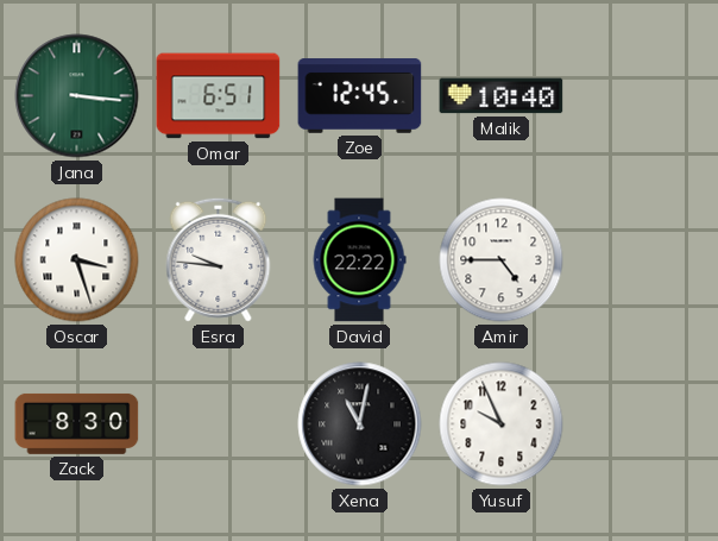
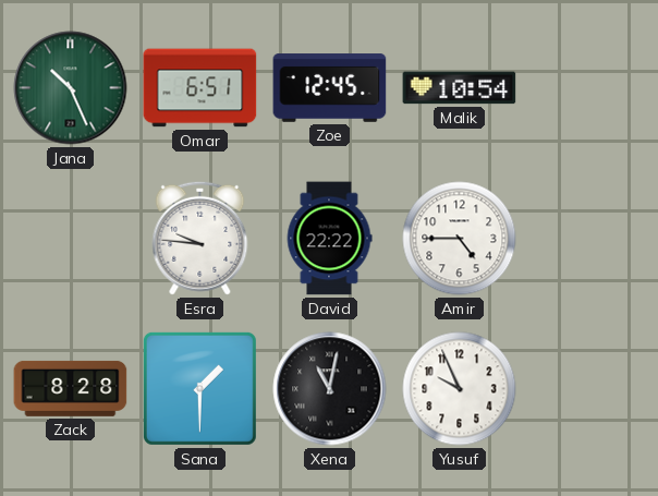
Jana: 3:16 -> 10:26
Malik: 10:40 -> 10:54
Oscar: 3:27 -> none
Zack: 8:30 -> 8:28
Sana: none -> 1:30
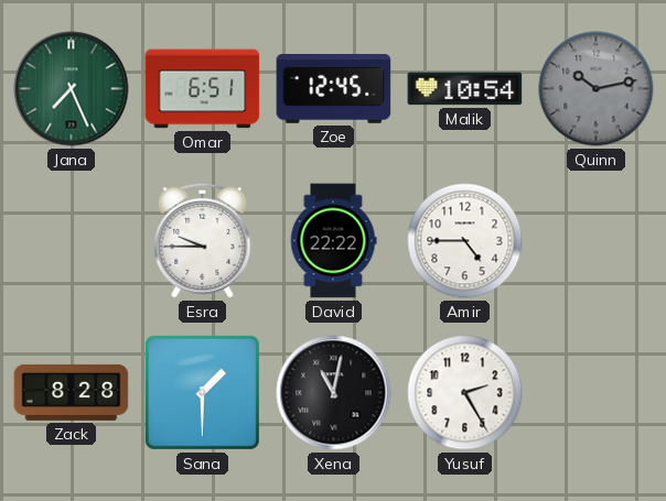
Jana: 10:26 -> 7:26
Quinn: none -> 10:13
Esra: 9:46 -> 9:45
Yusuf: 9:56 -> 2:25
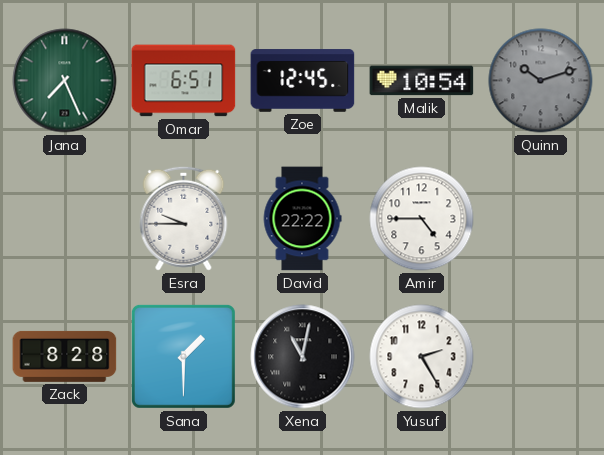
Quinn: 10:13 -> 10:12
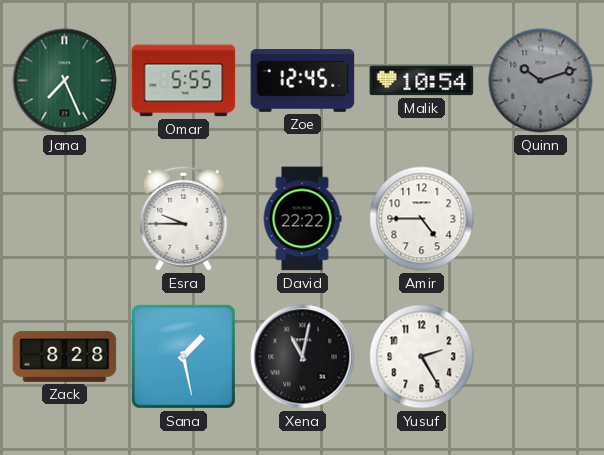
Omar: 6:51 -> 5:55
Sana: 1:30 -> 1:28
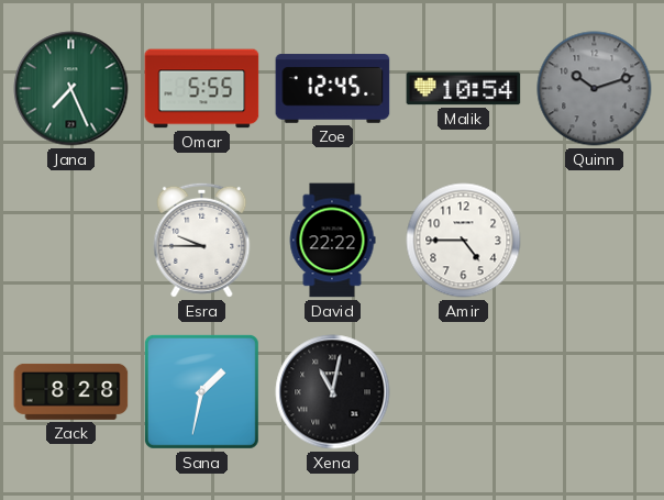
Sana: 1:28 -> 1:32
Yusuf: 2:25 -> none
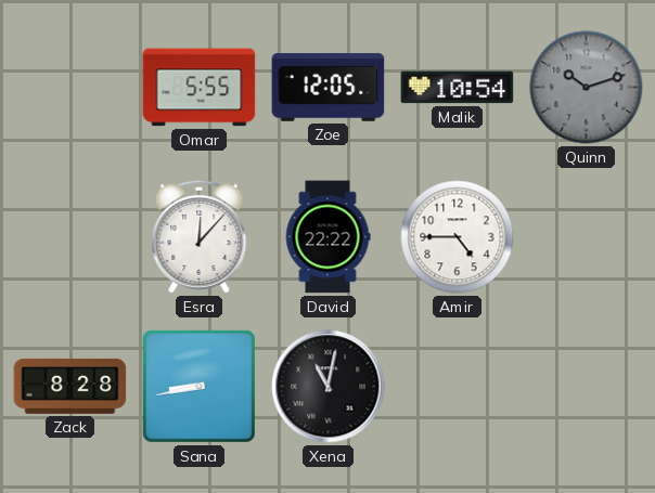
Jana: 7:26 -> none
Zoe: 12:45 -> 12:05
Esra: 9:45 -> 12:07
Sana: 1:32 -> 8:43
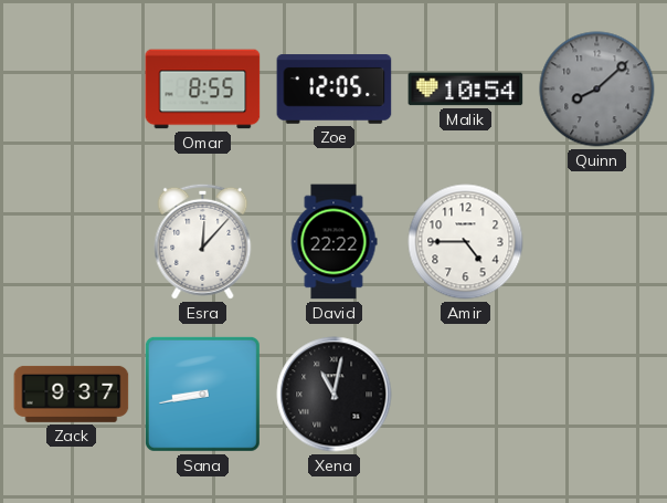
Omar: 5:55 -> 8:55
Quinn: 10:12 -> 8:08
Zack: 8:28 -> 9:37
